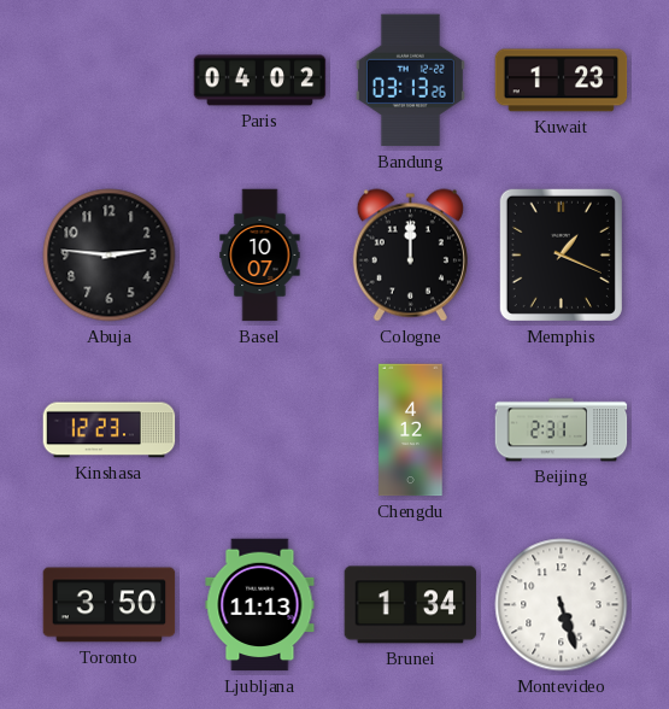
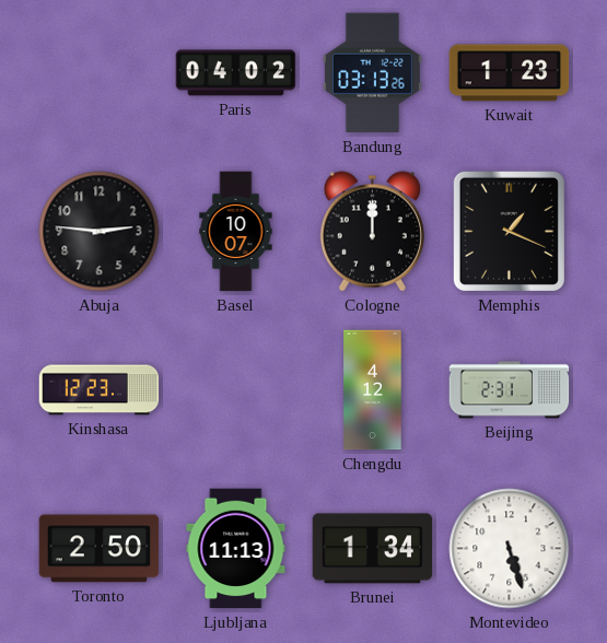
Toronto: 3:50 -> 2:50
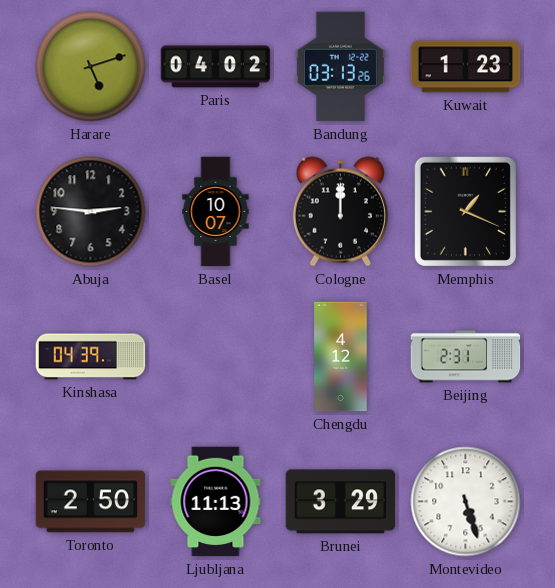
Harare: none -> 5:12
Kinshasa: 12:23 -> 04:39
Brunei: 1:34 -> 3:29
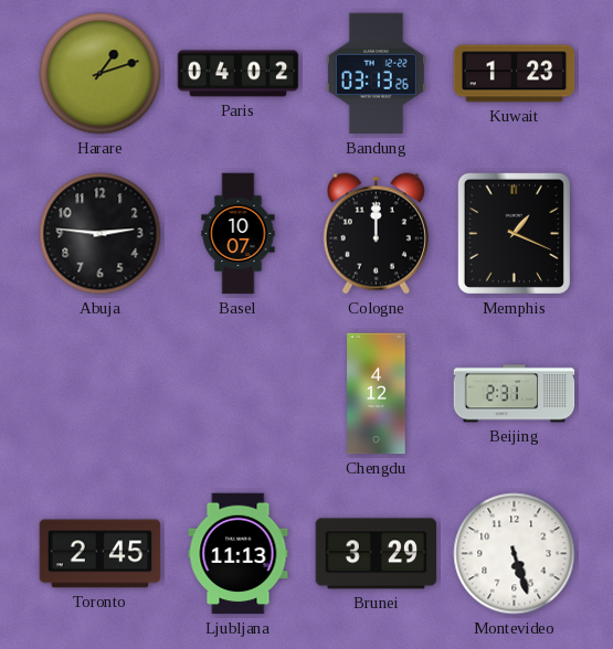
Harare: 5:12 -> 1:12
Kinshasa: 04:39 -> none
Toronto: 2:50 -> 2:45
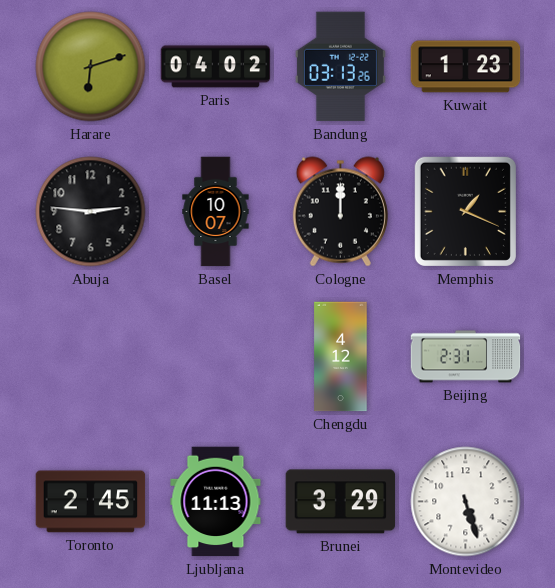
Harare: 1:12 -> 6:12
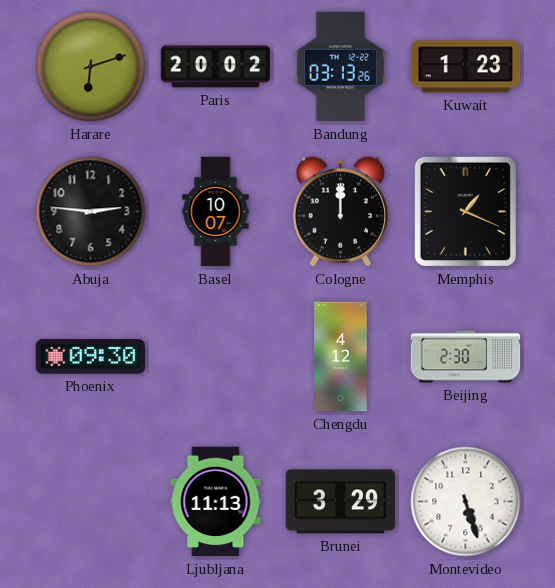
Paris: 04:02 -> 20:02
Phoenix: none -> 09:30
Beijing: 2:31 -> 2:30
Toronto: 2:45 -> none
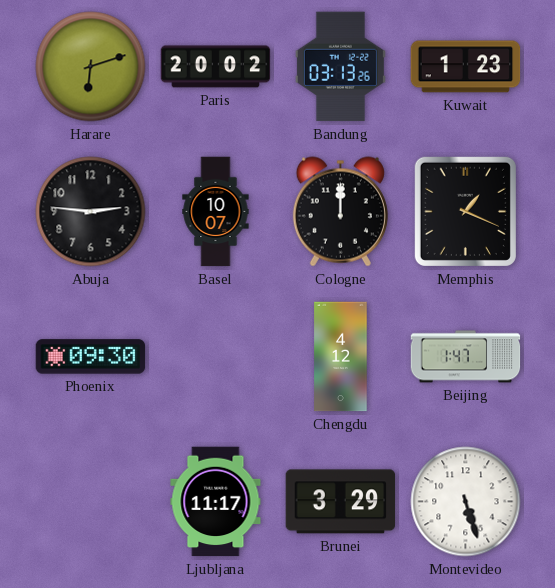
Beijing: 2:30 -> 1:47
Ljubljana: 11:13 -> 11:17
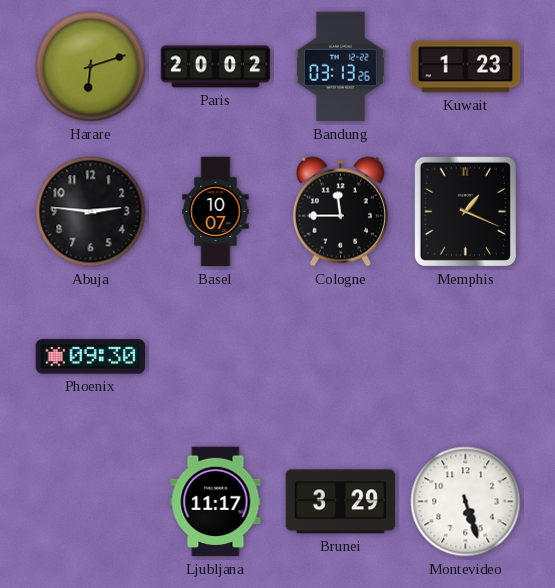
Cologne: 12:00 -> 11:45
Chengdu: 4:12 -> none
Beijing: 1:47 -> none
